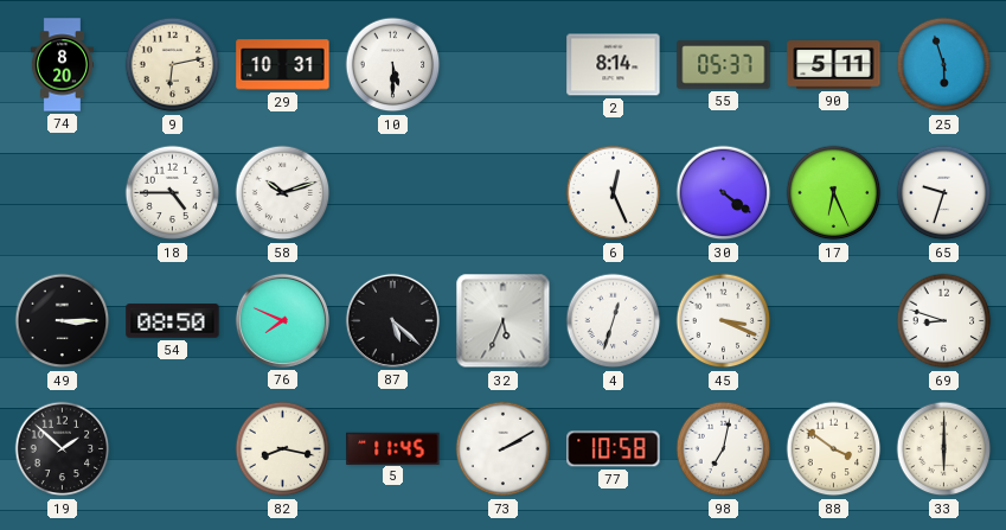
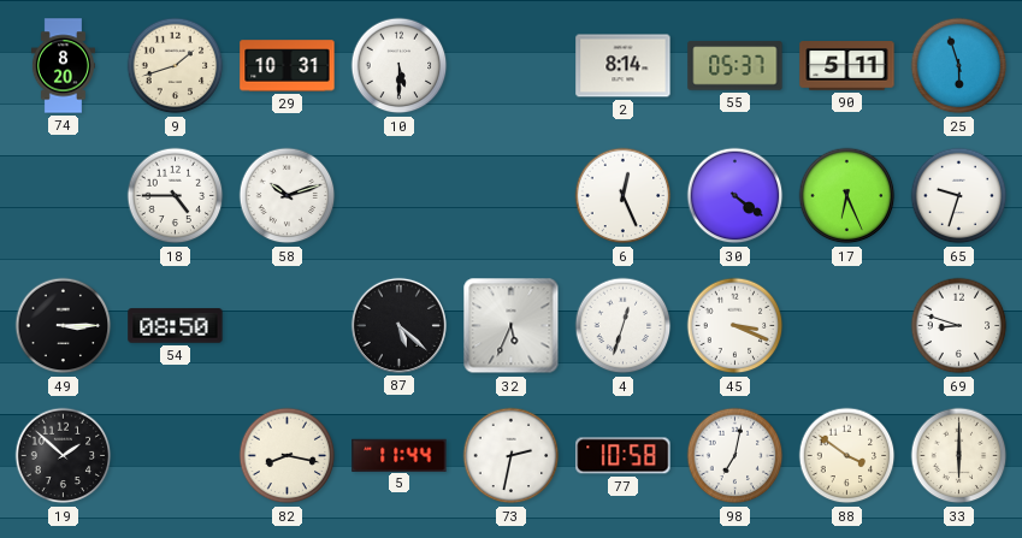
9: 6:13 -> 1:42
76: 7:49 -> none
5: 11:45 -> 11:44
73: 2:10 -> 2:32
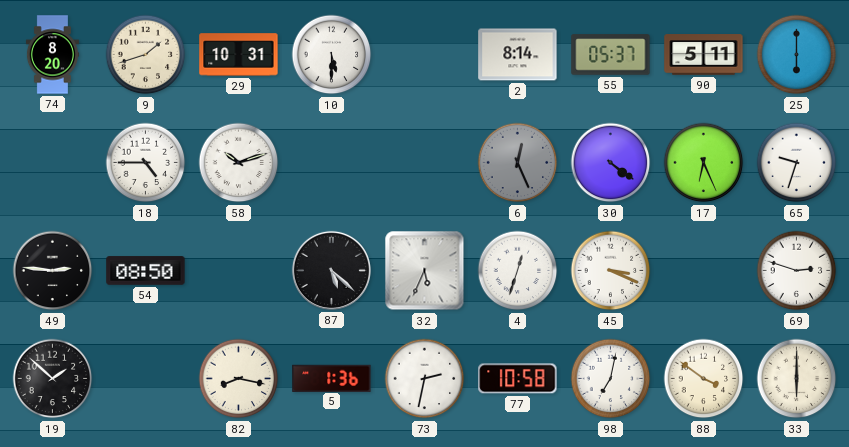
25: 5:57 -> 6:00
6 dial: white -> grey
49: 3:15 -> 2:46
69: 8:48 -> 2:48
5: 11:44 -> 1:36
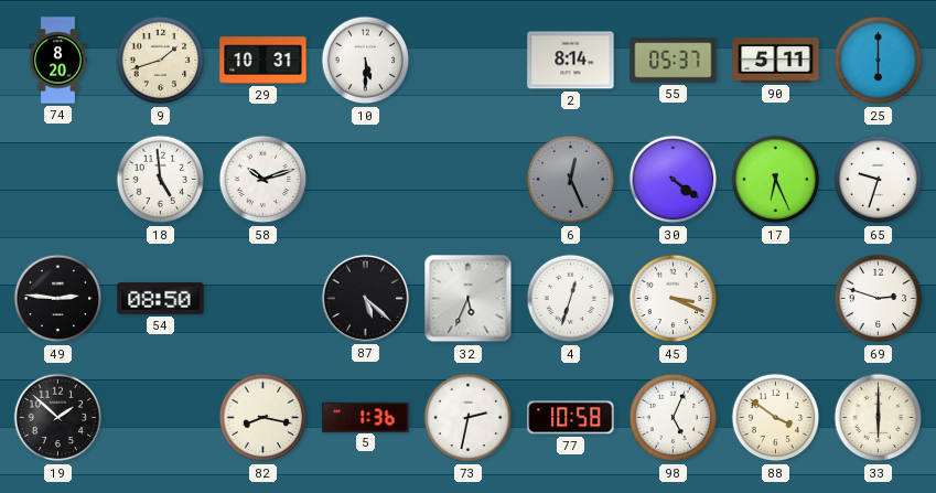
18: 4:45 -> 4:59
98: 7:02 -> 5:04
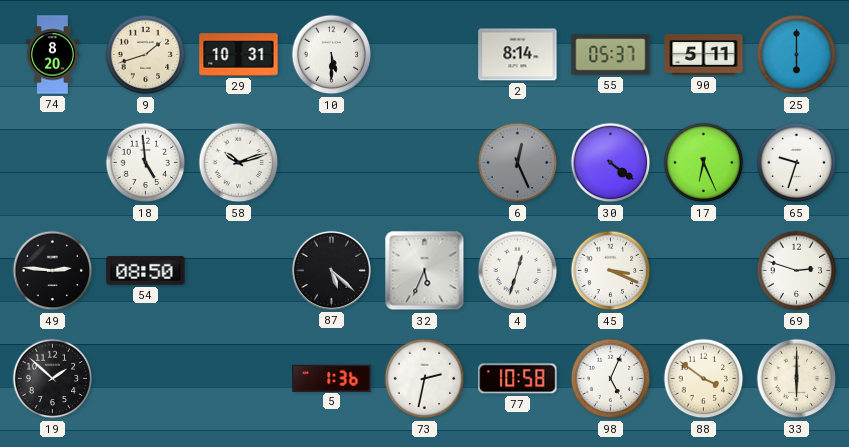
82: 8:17 -> none
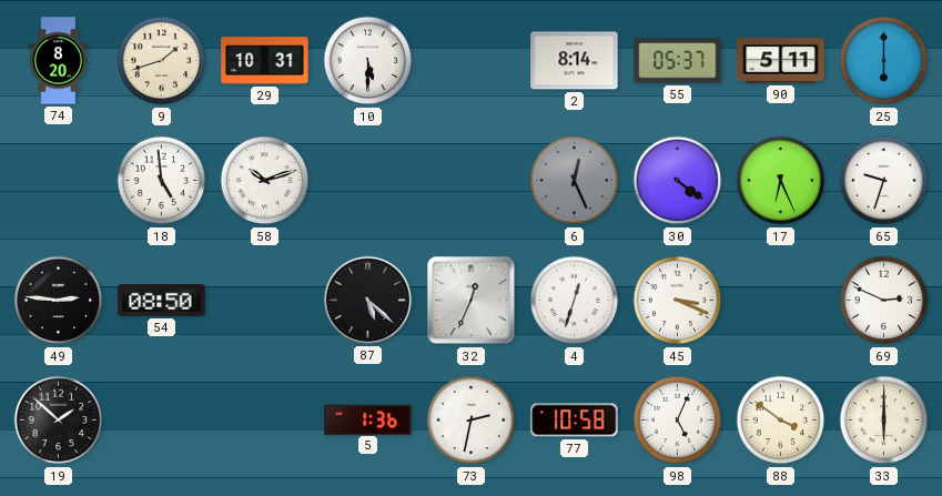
32: 5:34 -> 12:34
69: 2:48 -> 2:49
